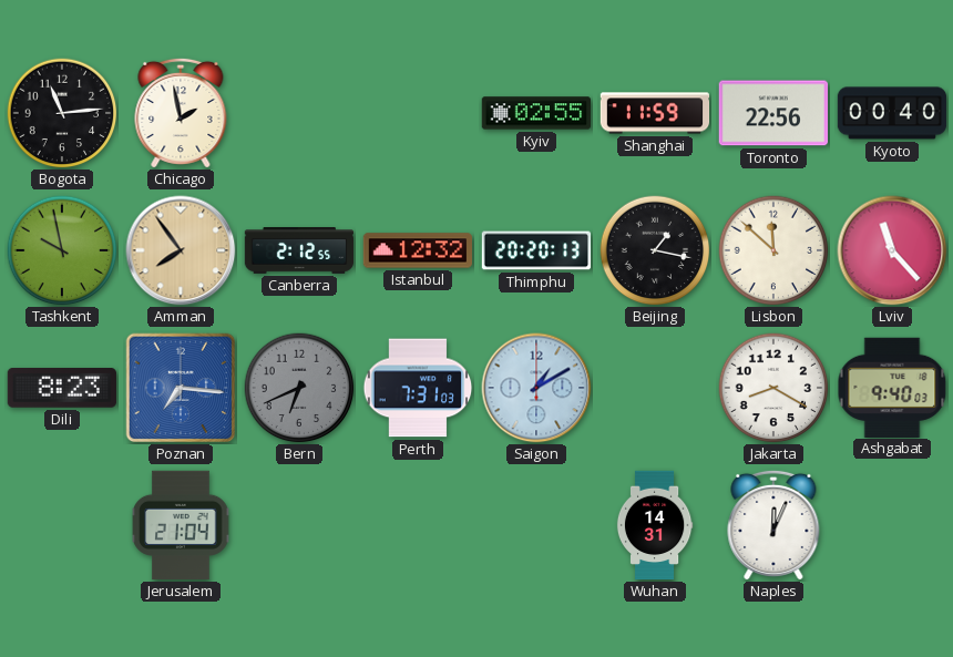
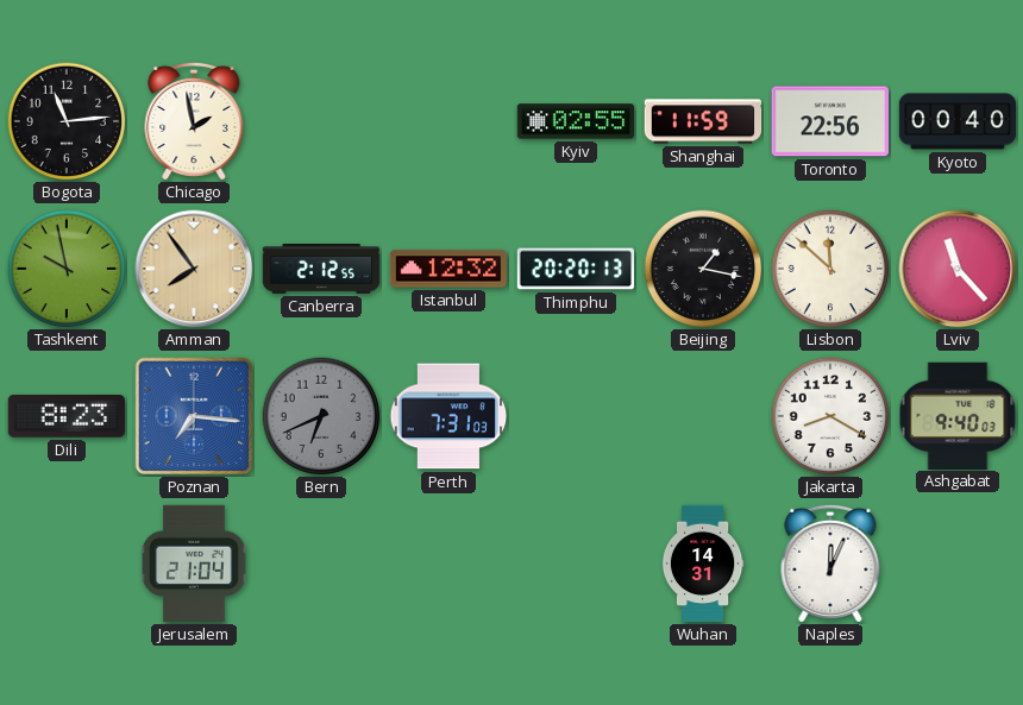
Saigon: 1:10 -> none
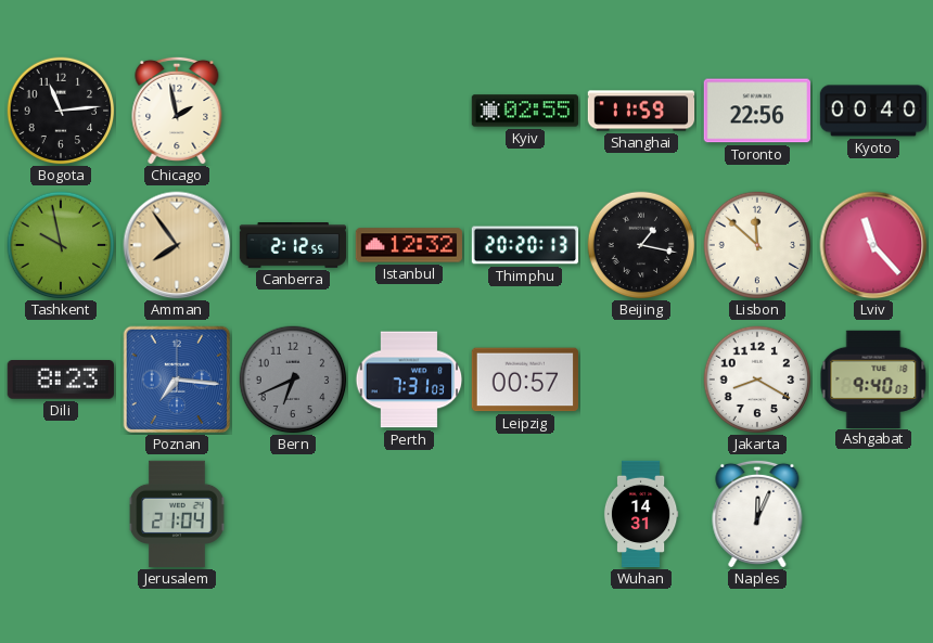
Leipzig: none -> 00:57
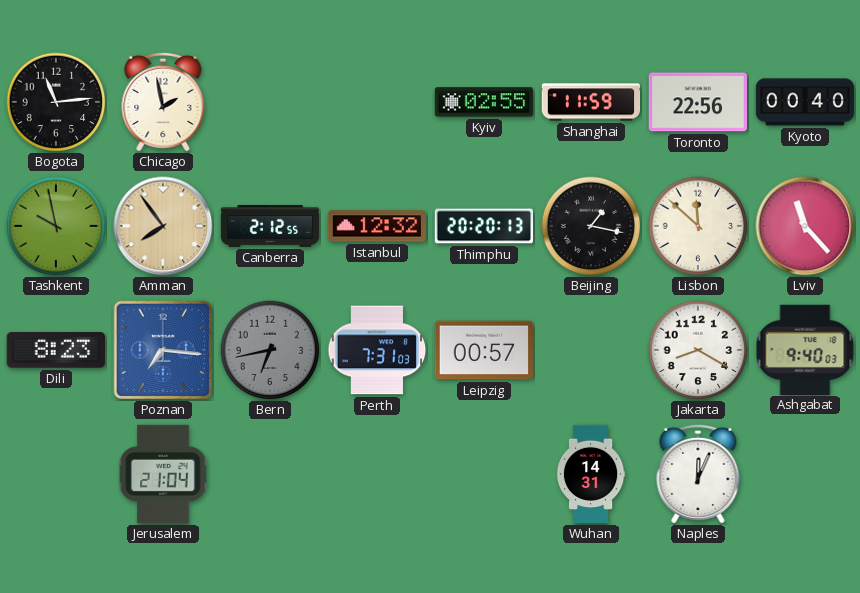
Bern: 6:41 -> 6:43
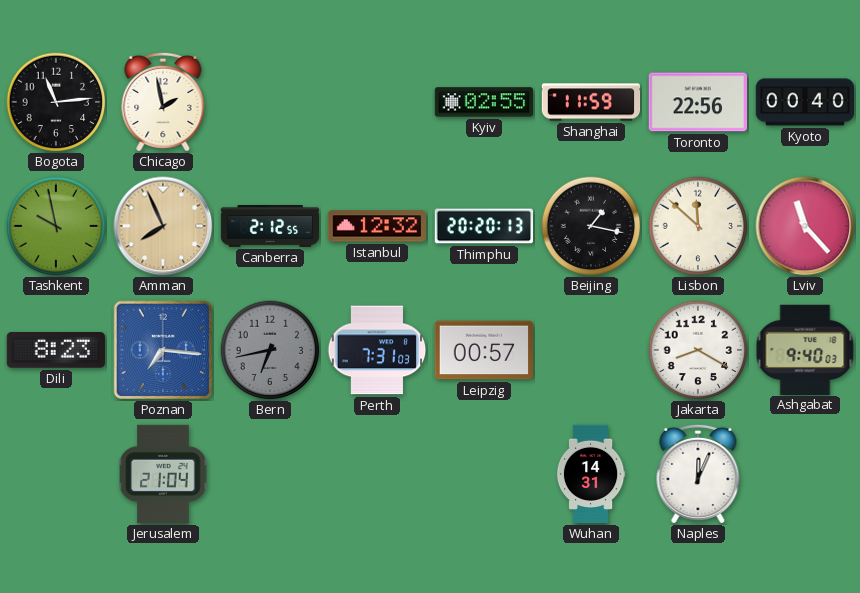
Amman: 7:54 -> 7:56
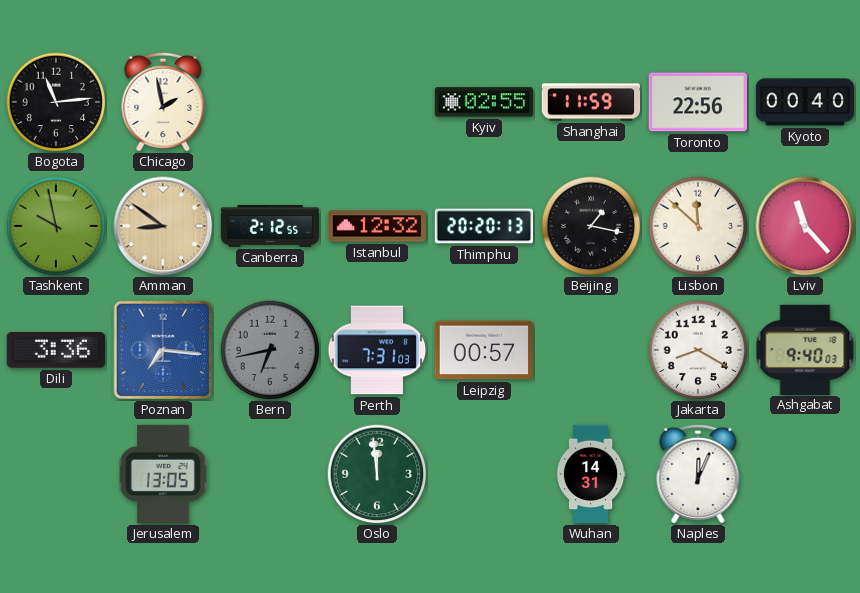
Amman: 7:56 -> 8:51
Dili: 8:23 -> 3:36
Jerusalem: 21:04 -> 13:05
Oslo: none -> 11:59
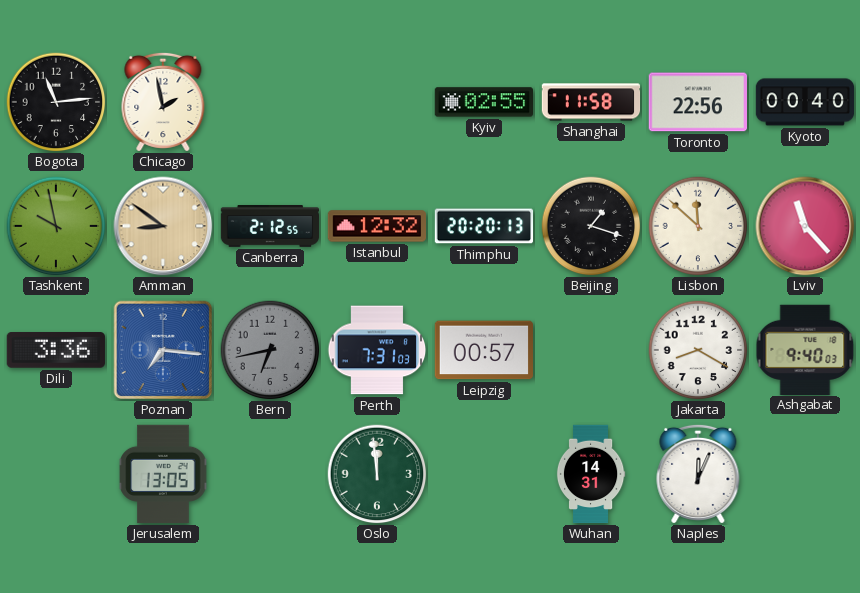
Shanghai: 11:59 -> 11:58
Beijing: 1:17 -> 1:18
